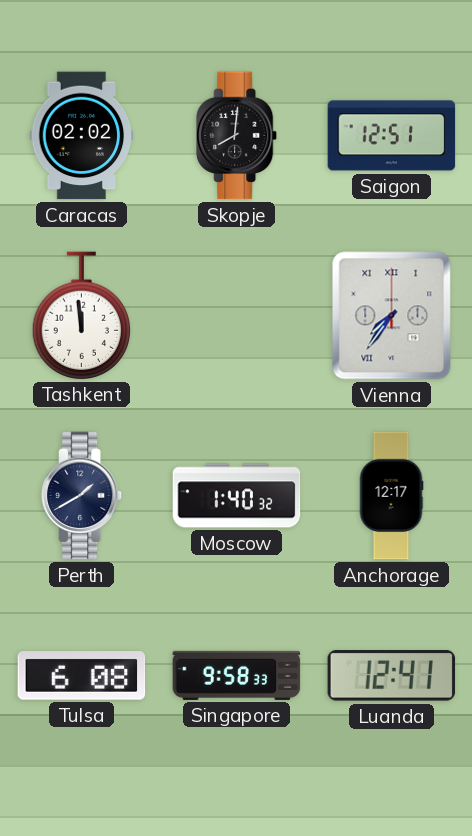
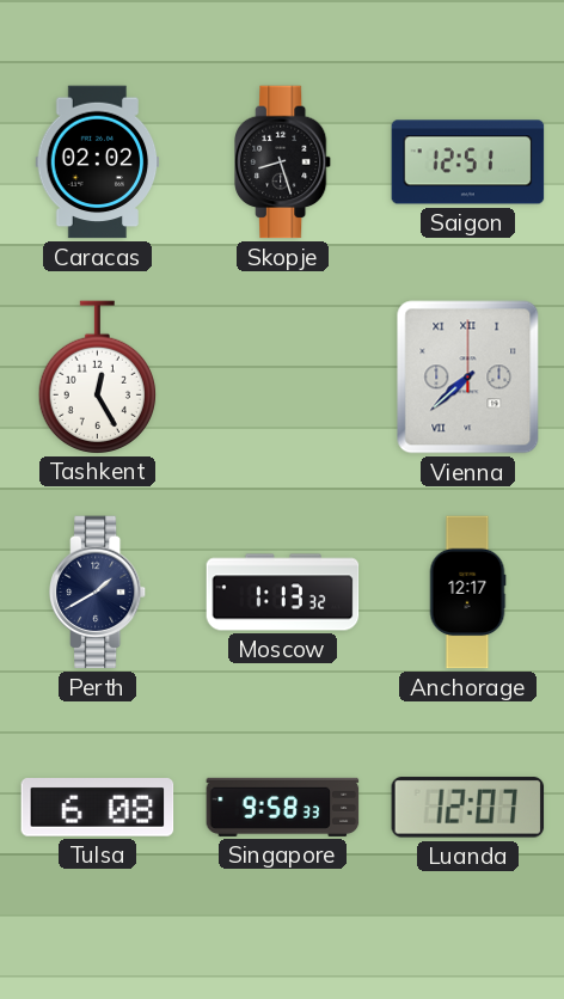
Skopje: 8:01 -> 8:27
Tashkent: 11:59 -> 12:25
Vienna: 7:36 -> 7:38
Moscow: 1:40 -> 1:13
Luanda: 12:41 -> 12:07
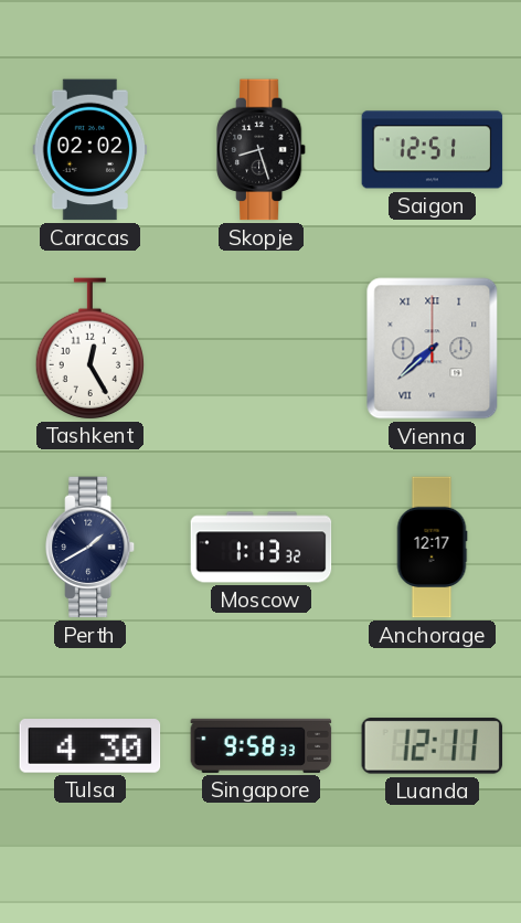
Tulsa: 6:08 -> 4:30
Luanda: 12:07 -> 12:11
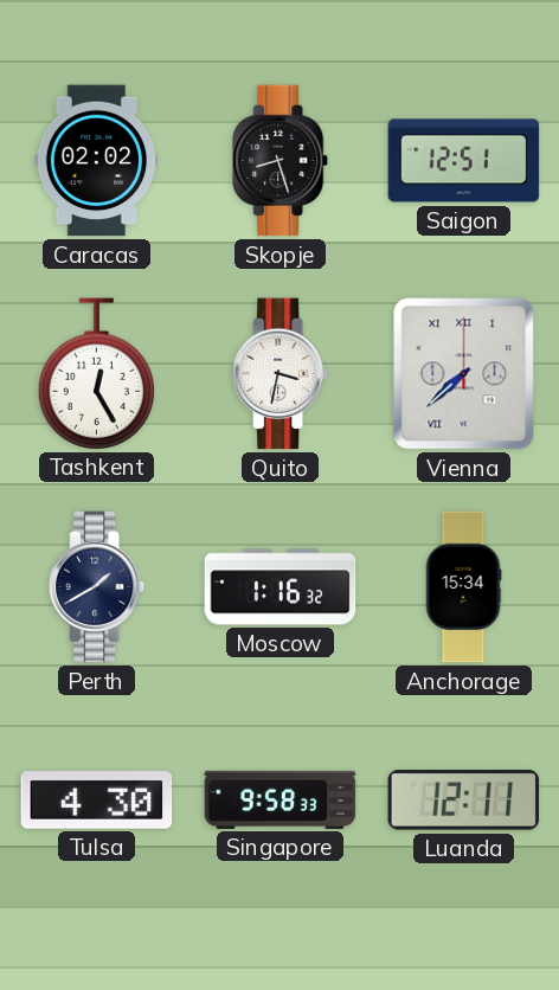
Quito: none -> 3:32
Moscow: 1:13 -> 1:16
Anchorage: 12:17 -> 15:34
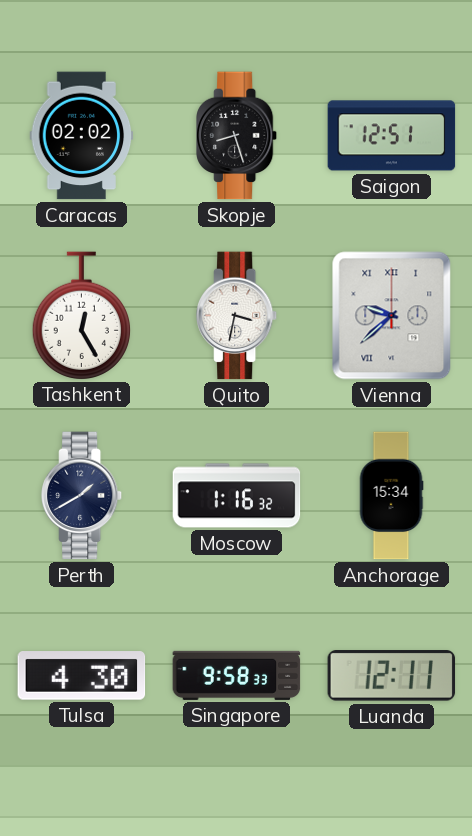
Vienna: 7:38 -> 9:38
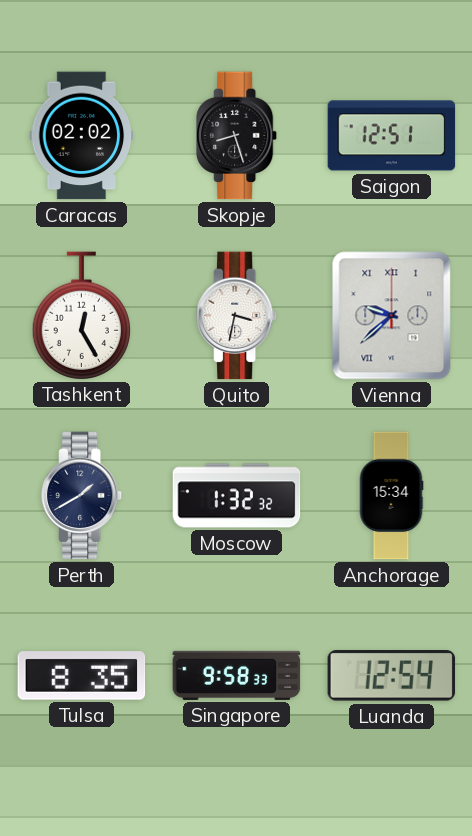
Moscow: 1:16 -> 1:32
Tulsa: 4:30 -> 8:35
Luanda: 12:11 -> 12:54
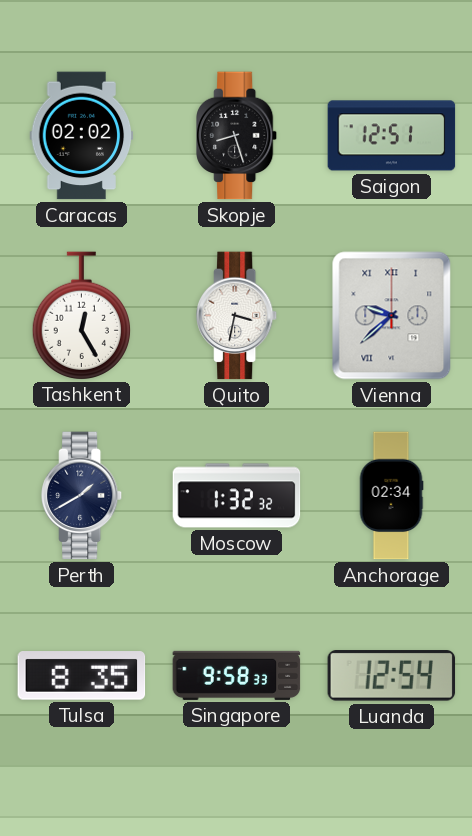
Anchorage: 15:34 -> 02:34
